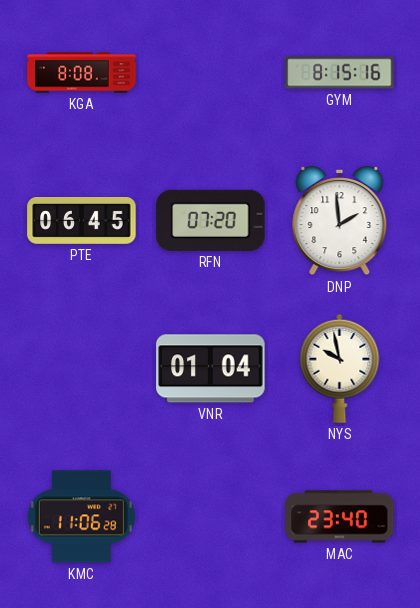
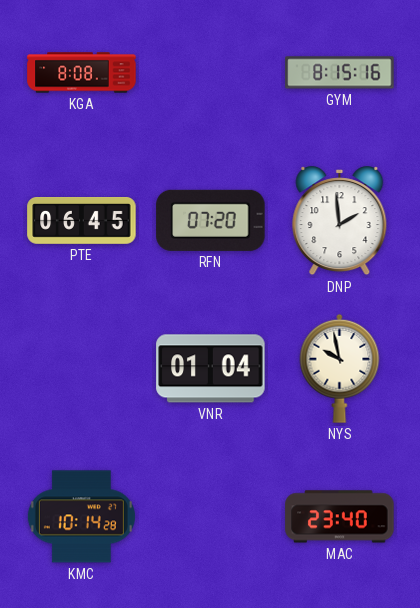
KMC: 11:06 -> 10:14
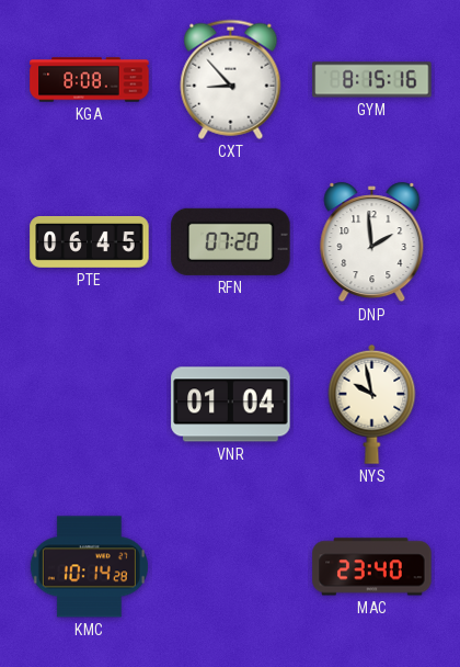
CXT: none -> 8:53
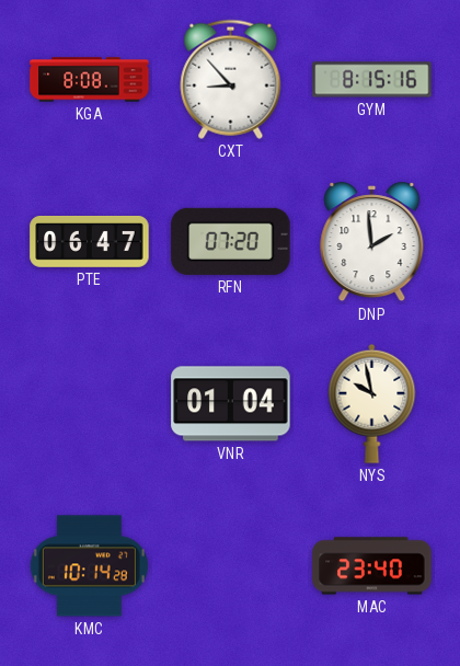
PTE: 06:45 -> 06:47
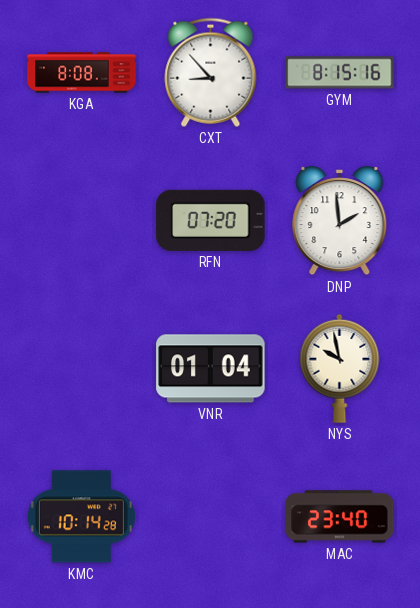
PTE: 06:47 -> none
